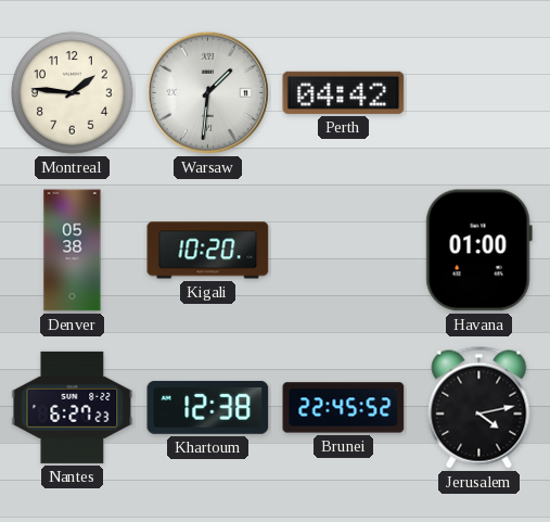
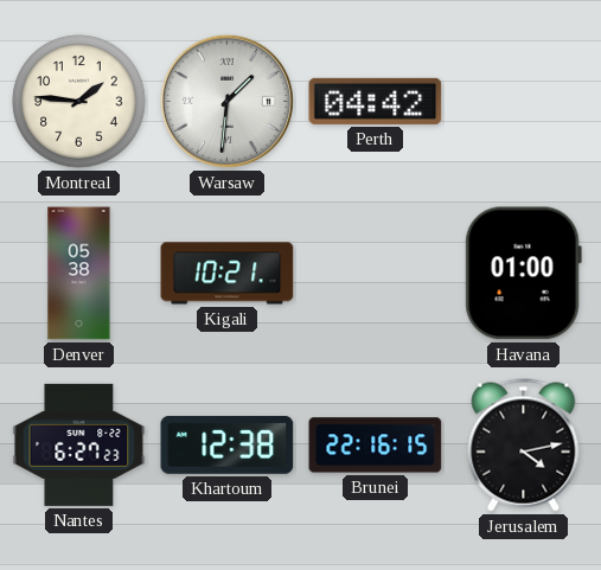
Kigali: 10:20 -> 10:21
Brunei: 22:45 -> 22:16
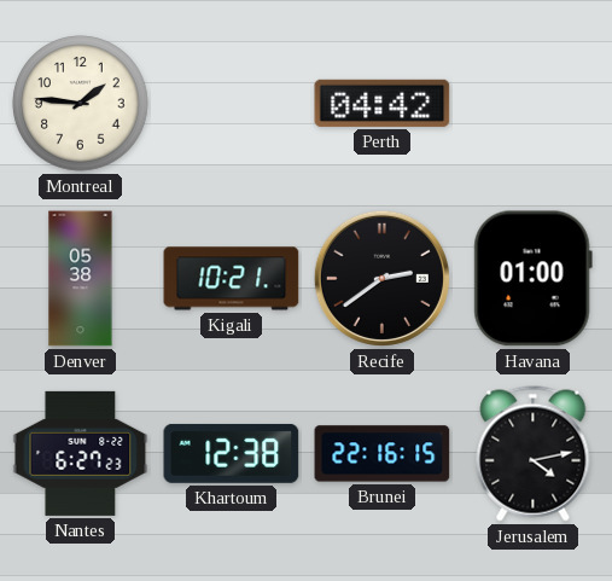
Warsaw: 1:31 -> none
Recife: none -> 2:39
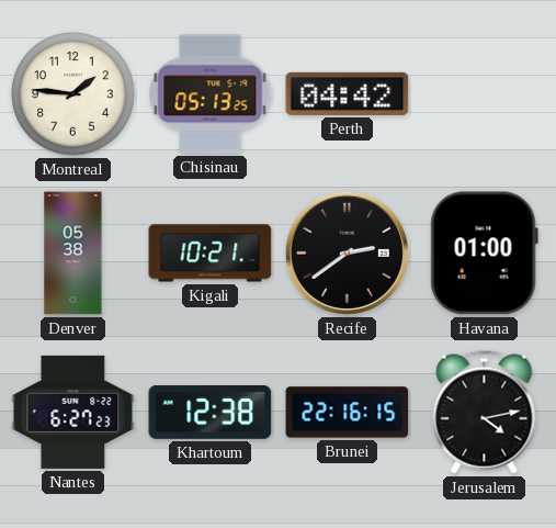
Chisinau: none -> 05:13
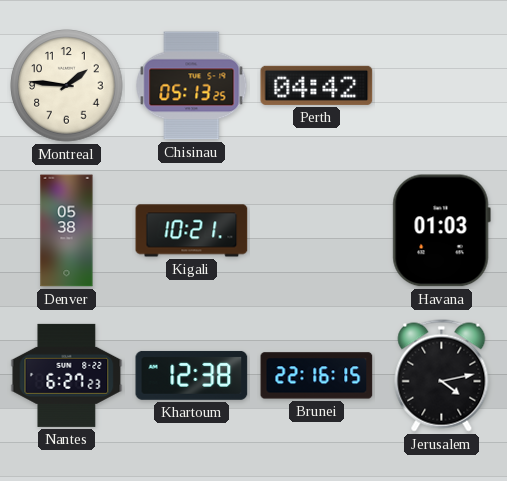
Recife: 2:39 -> none
Havana: 01:00 -> 01:03
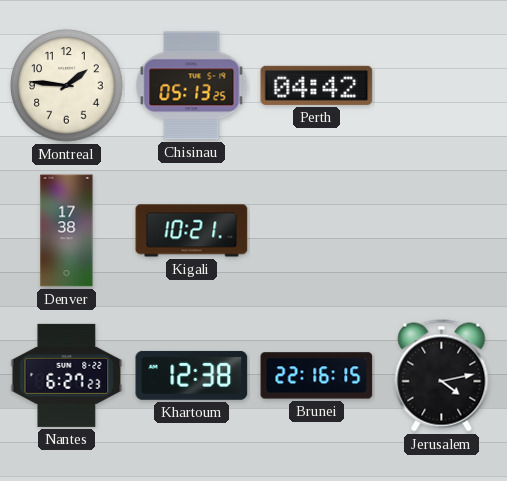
Denver: 05:38 -> 17:38
Havana: 01:03 -> none
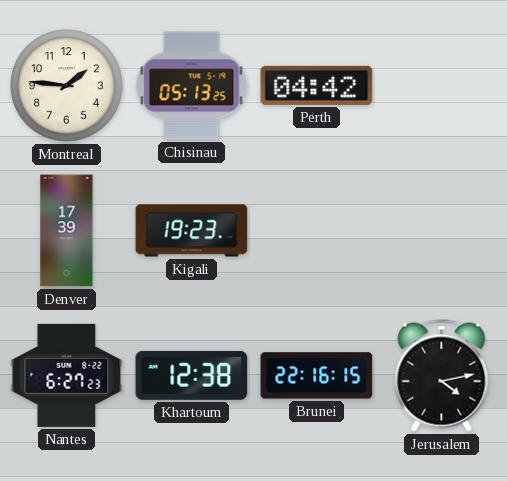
Denver: 17:38 -> 17:39
Kigali: 10:21 -> 19:23
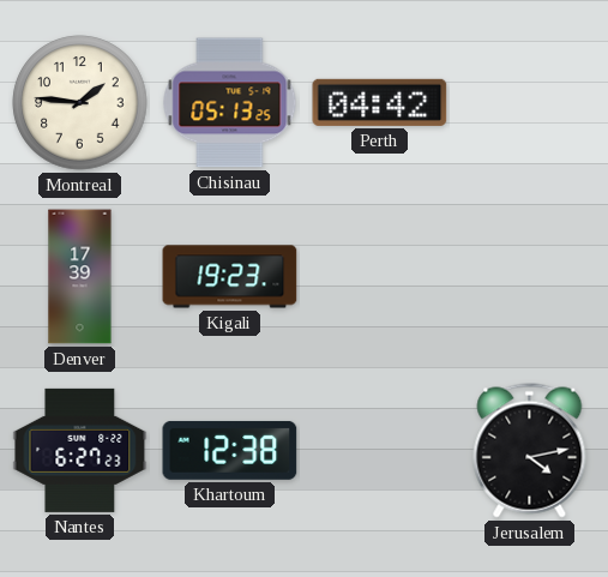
Brunei: 22:16 -> none
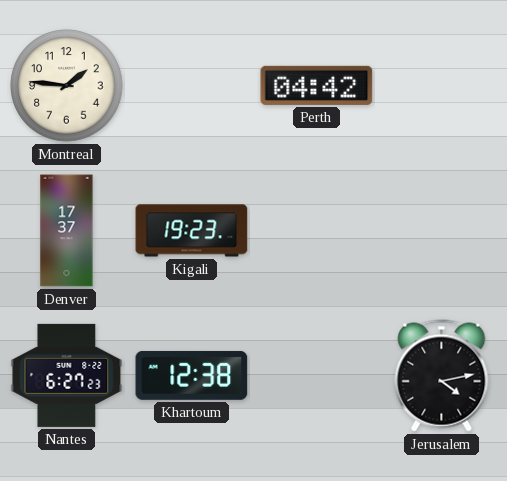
Chisinau: 05:13 -> none
Denver: 17:39 -> 17:37
